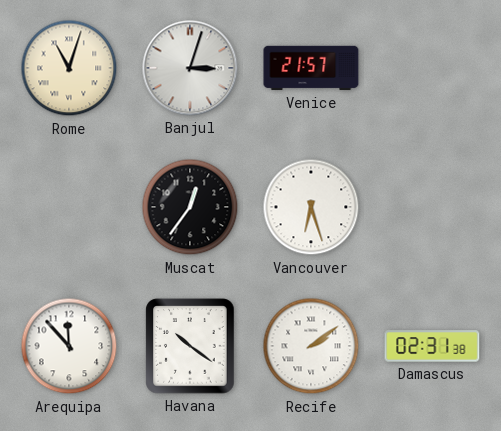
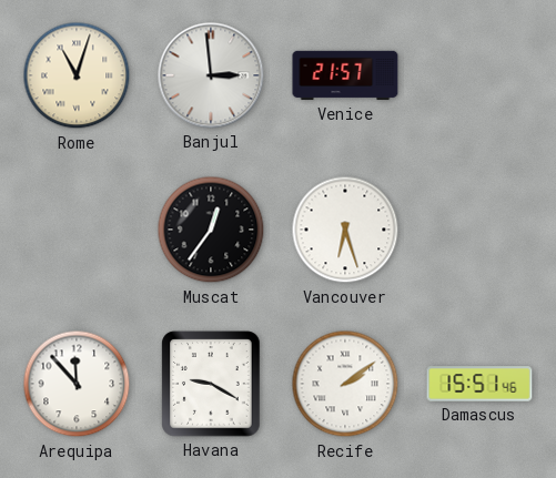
Banjul: 3:03 -> 2:59
Havana: 10:21 -> 9:20
Damascus: 02:31 -> 15:51
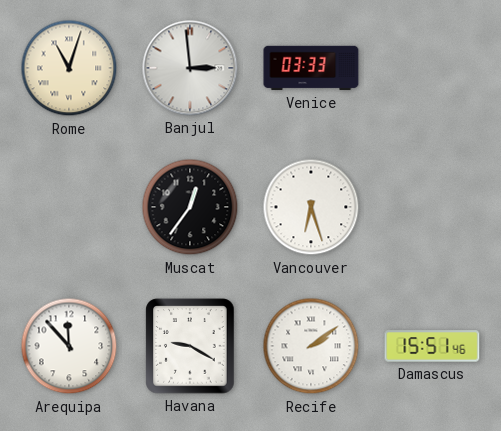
Venice: 21:57 -> 03:33
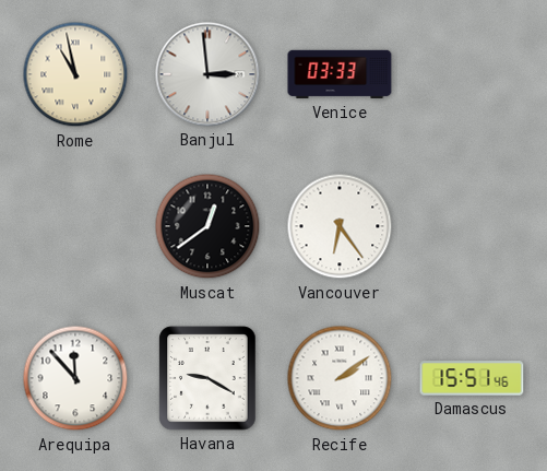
Rome: 11:03 -> 10:58
Muscat: 12:36 -> 12:39
Vancouver: 6:27 -> 6:24
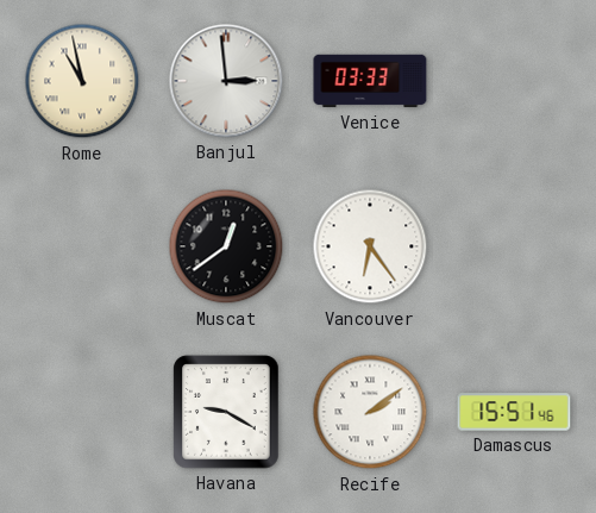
Arequipa: 11:53 -> none
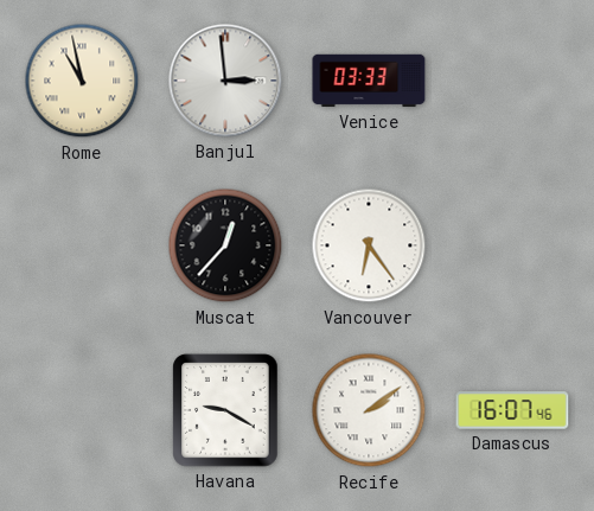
Muscat: 12:39 -> 12:37
Damascus: 15:51 -> 16:07
